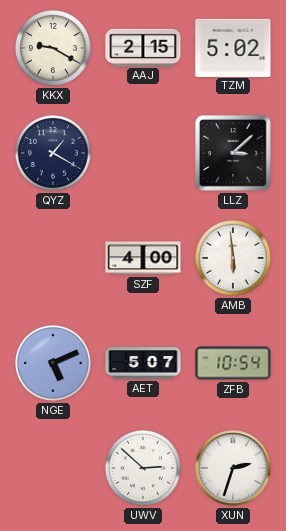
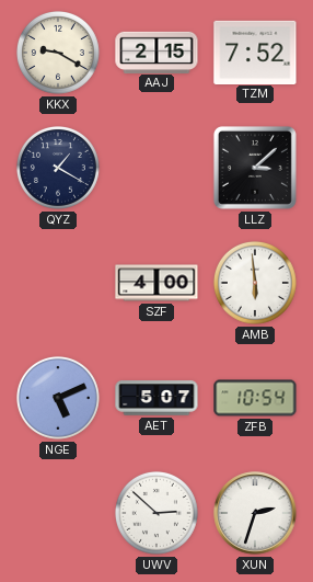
TZM: 5:02 -> 7:52
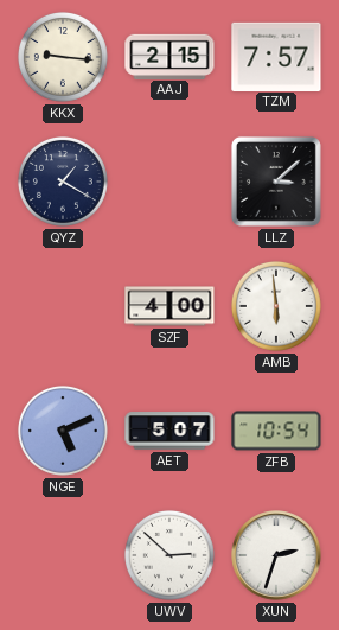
KKX: 9:20 -> 9:16
TZM: 7:52 -> 7:57
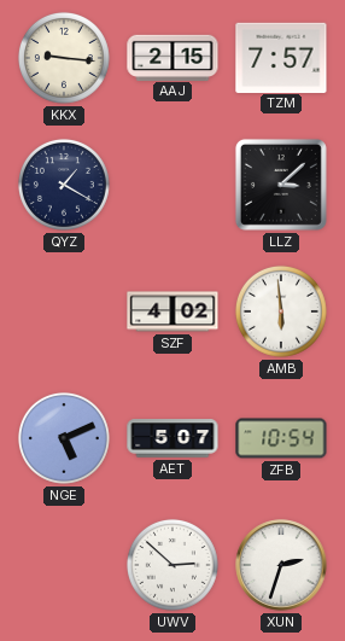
SZF: 4:00 -> 4:02
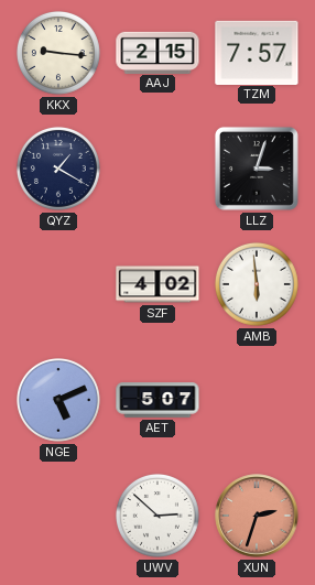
LLZ: 3:08 -> 3:03
ZFB: 10:54 -> none
XUN dial: white -> salmon
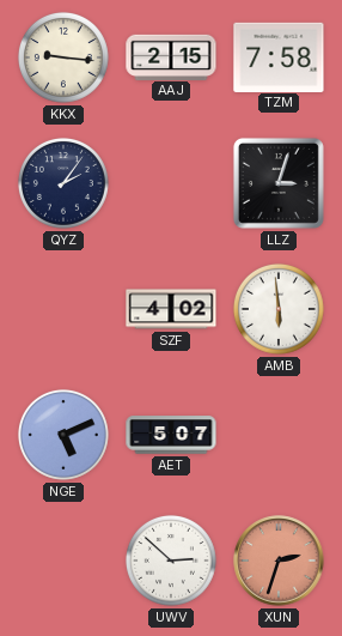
TZM: 7:57 -> 7:58
QYZ: 1:20 -> 2:06
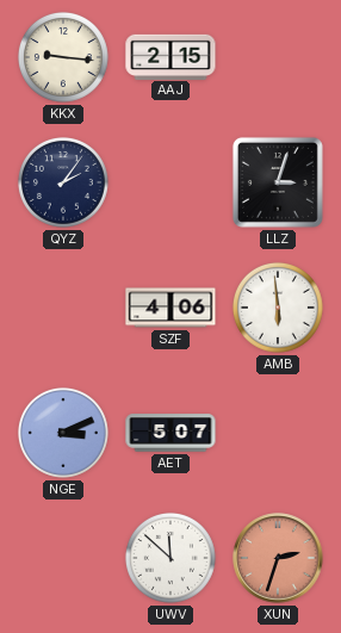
TZM: 7:58 -> none
SZF: 4:02 -> 4:06
NGE: 5:11 -> 3:11
UWV: 2:52 -> 11:52
